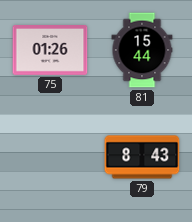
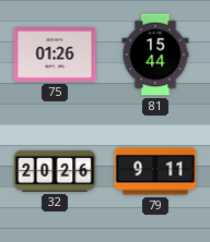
32: none -> 20:26
79: 8:43 -> 9:11
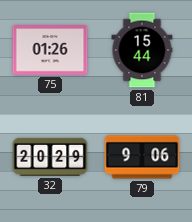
32: 20:26 -> 20:29
79: 9:11 -> 9:06
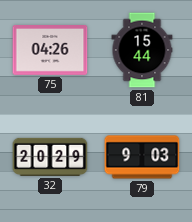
75: 01:26 -> 04:26
79: 9:06 -> 9:03
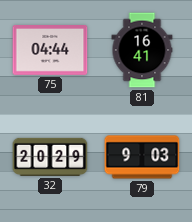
75: 04:26 -> 04:44
81: 15:44 -> 16:41
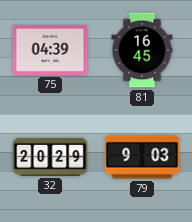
75: 04:44 -> 04:39
81: 16:41 -> 16:45
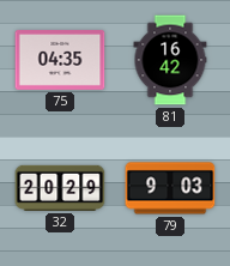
75: 04:39 -> 04:35
81: 16:45 -> 16:42
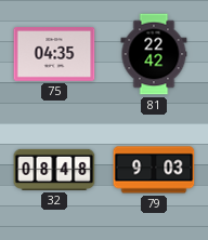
81: 16:42 -> 22:42
32: 20:29 -> 08:48
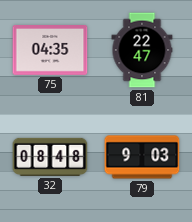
81: 22:42 -> 22:47
